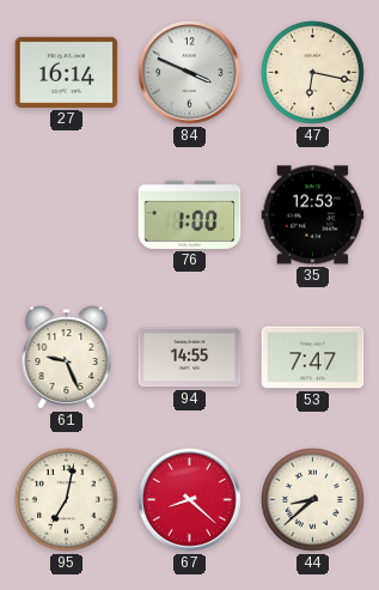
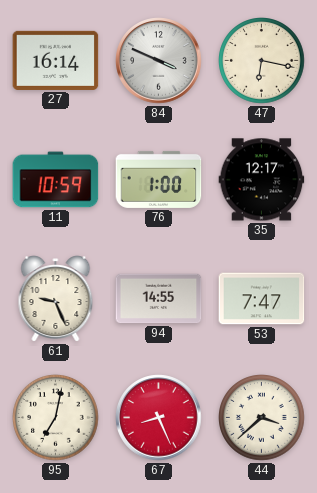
11: none -> 10:59
35: 12:53 -> 12:17
67: 8:22 -> 8:26
44: 8:38 -> 3:38
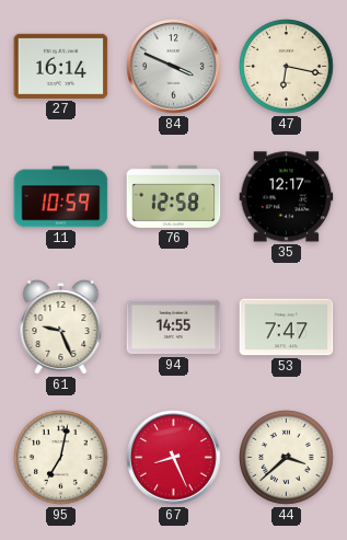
76: 1:00 -> 12:58
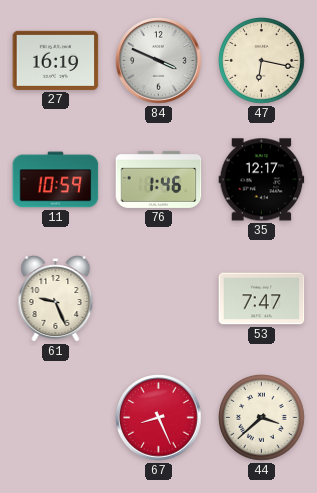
27: 16:14 -> 16:19
76: 12:58 -> 1:46
94: 14:55 -> none
95: 7:02 -> none
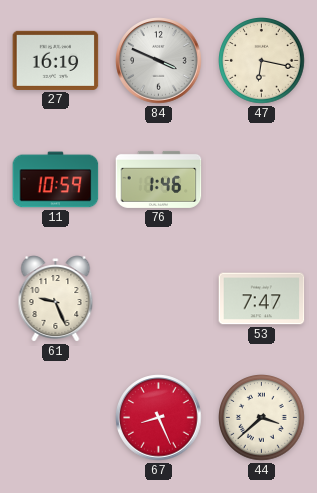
35: 12:17 -> none
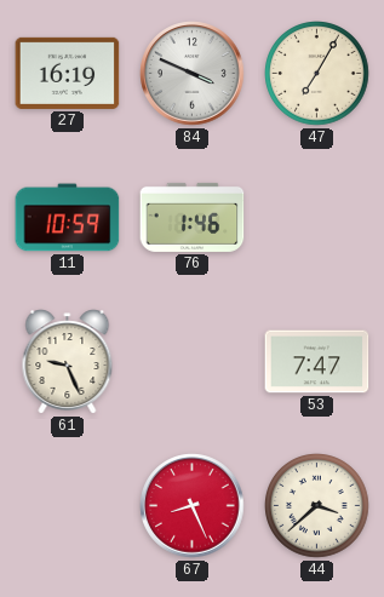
47: 6:17 -> 7:05
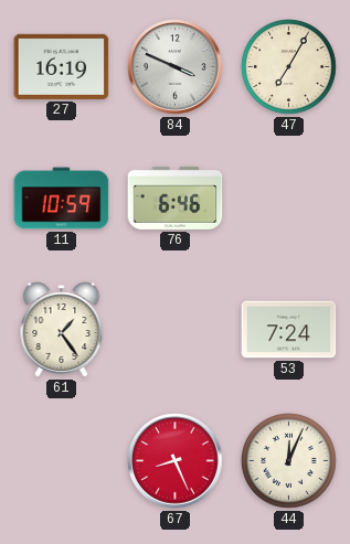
76: 1:46 -> 6:46
61: 9:26 -> 1:24
53: 7:47 -> 7:24
44: 3:38 -> 12:04
